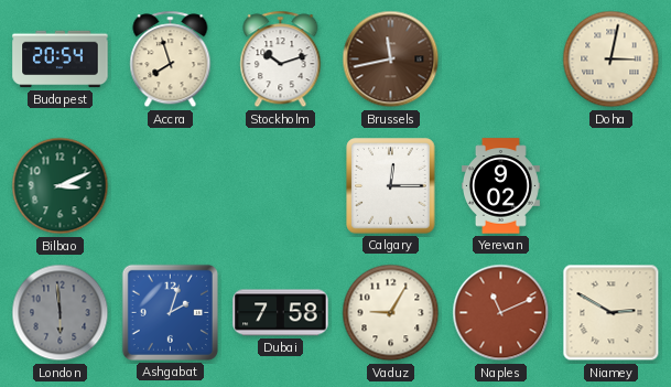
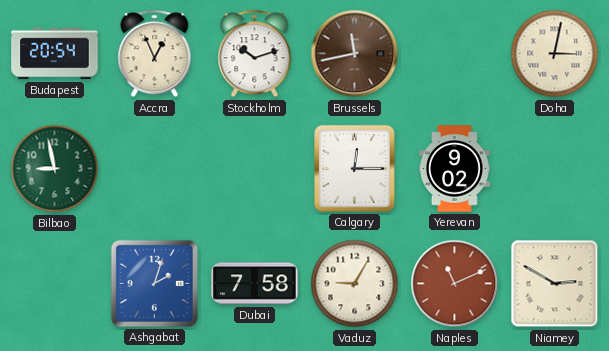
Accra: 7:57 -> 12:56
Bilbao: 3:11 -> 8:58
London: 5:59 -> none
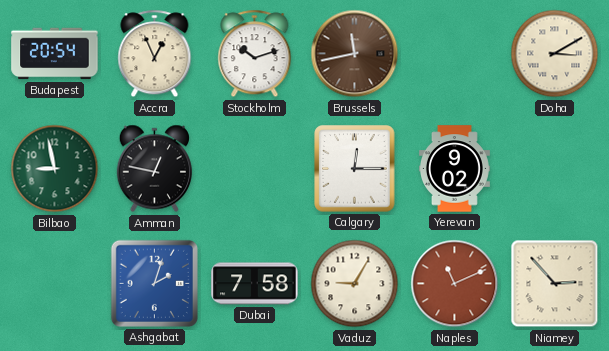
Doha: 3:02 -> 3:10
Amman: none -> 12:47
Niamey: 2:50 -> 2:53
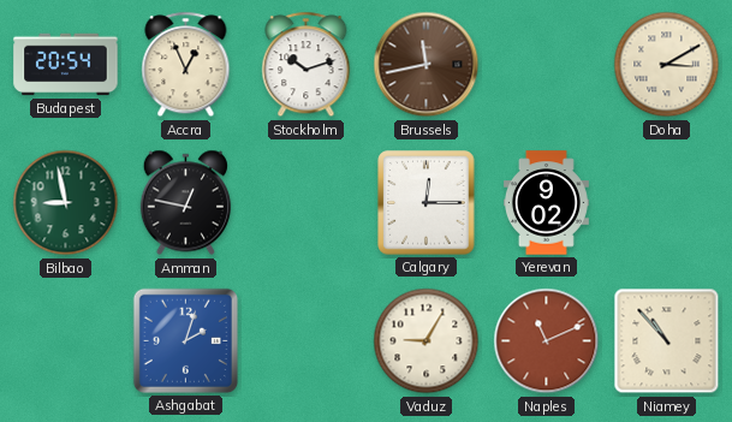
Dubai: 7:58 -> none
Niamey: 2:53 -> 10:53
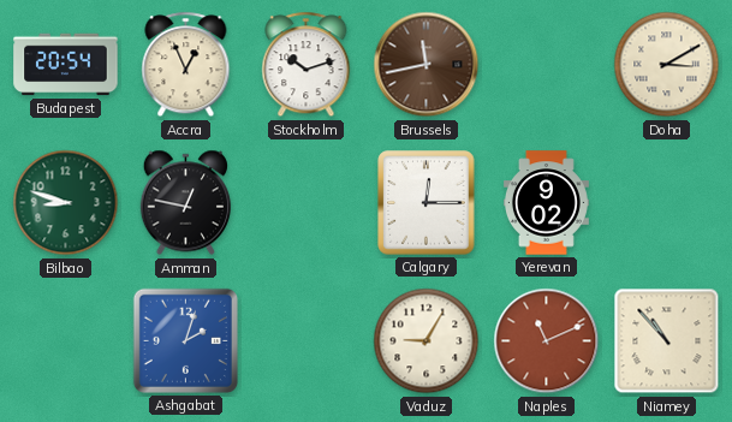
Bilbao: 8:58 -> 8:48
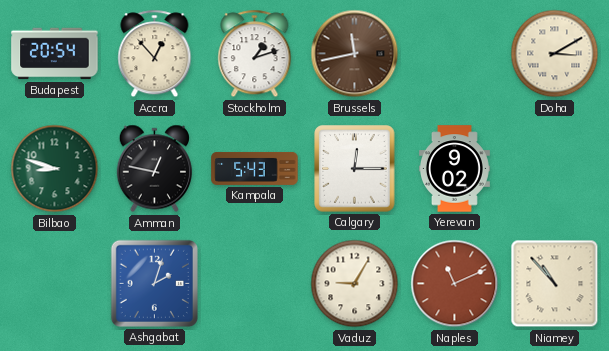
Accra: 12:56 -> 12:53
Stockholm: 10:12 -> 1:12
Kampala: none -> 5:43
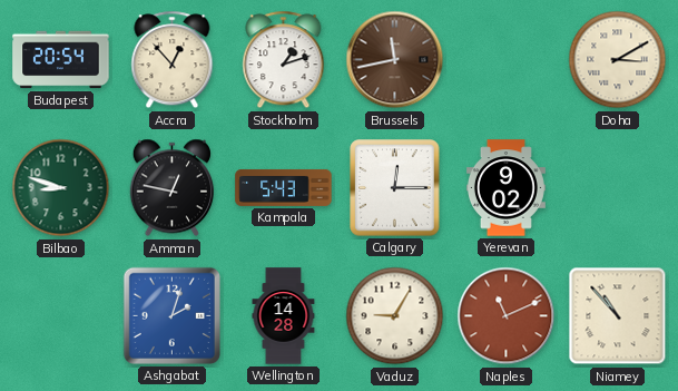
Wellington: none -> 14:28
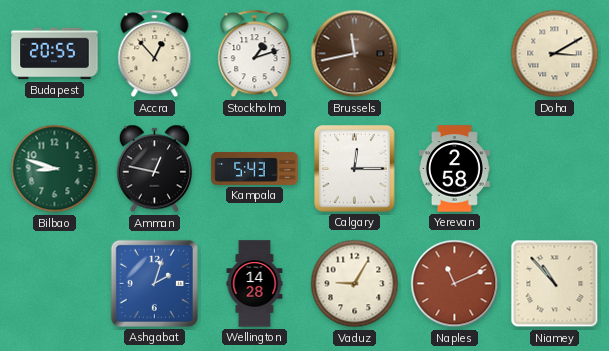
Budapest: 20:54 -> 20:55
Yerevan: 9:02 -> 2:58
